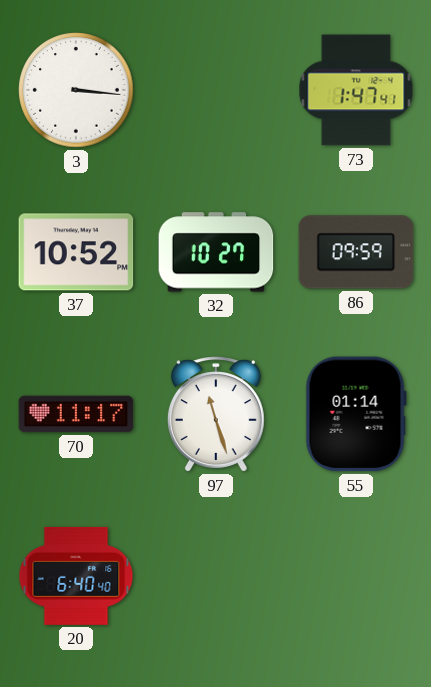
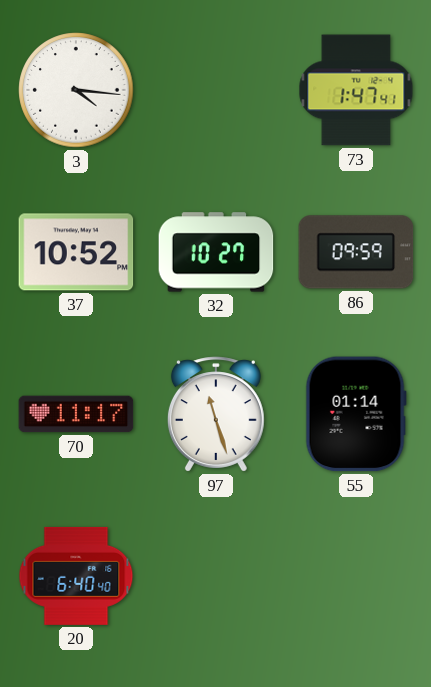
3: 3:16 -> 4:16
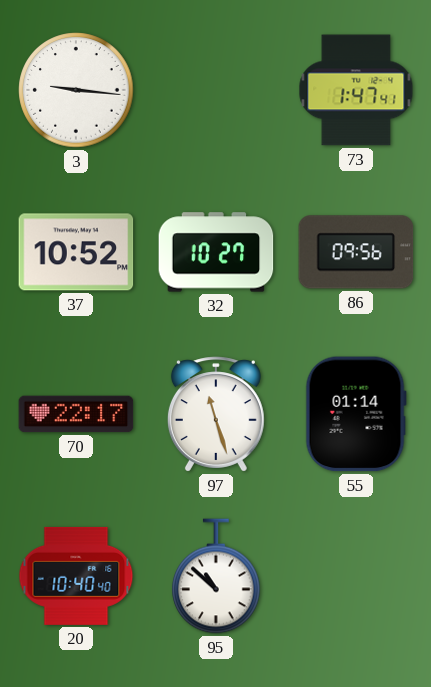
3: 4:16 -> 9:16
86: 09:59 -> 09:56
70: 11:17 -> 22:17
20: 6:40 -> 10:40
95: none -> 10:52
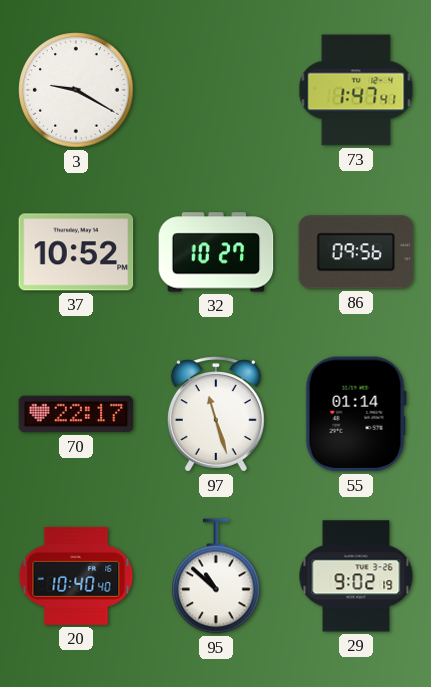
3: 9:16 -> 9:20
29: none -> 9:02
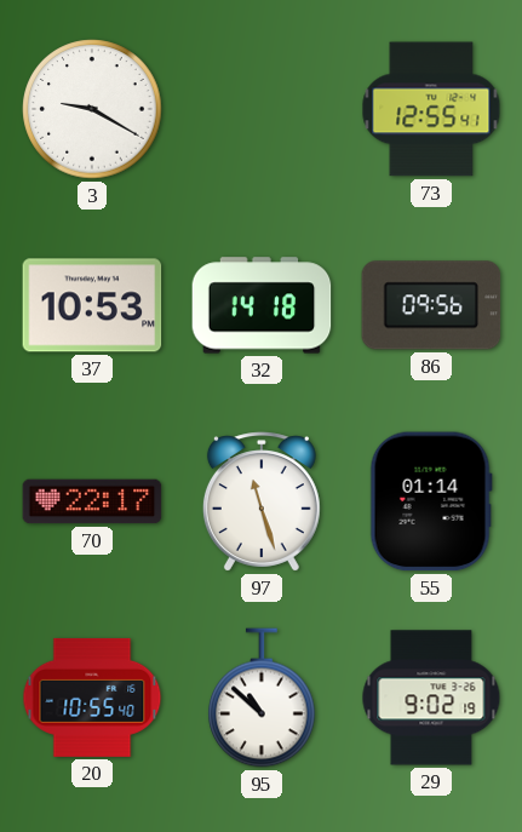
73: 1:47 -> 12:55
37: 10:52 -> 10:53
32: 10:27 -> 14:18
20: 10:40 -> 10:55
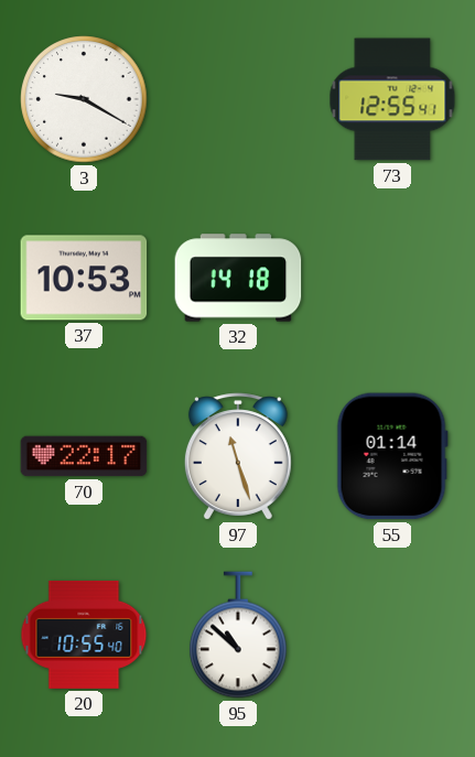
86: 09:56 -> none
29: 9:02 -> none
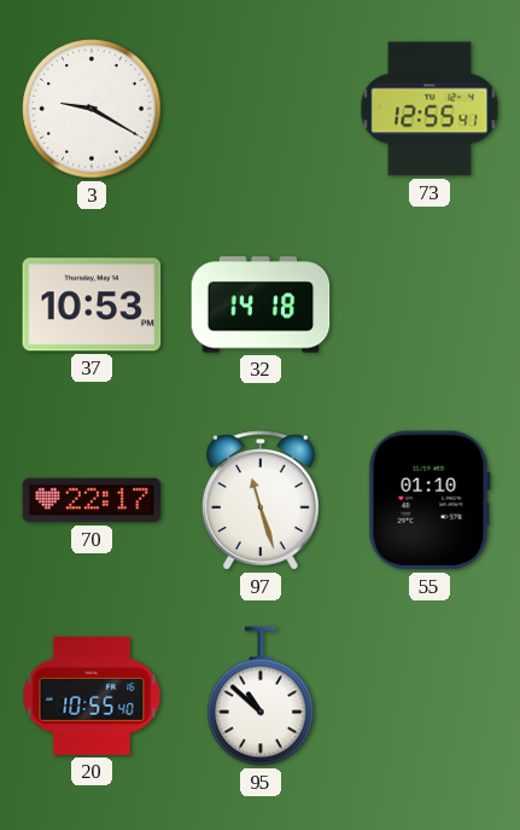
55: 01:14 -> 01:10
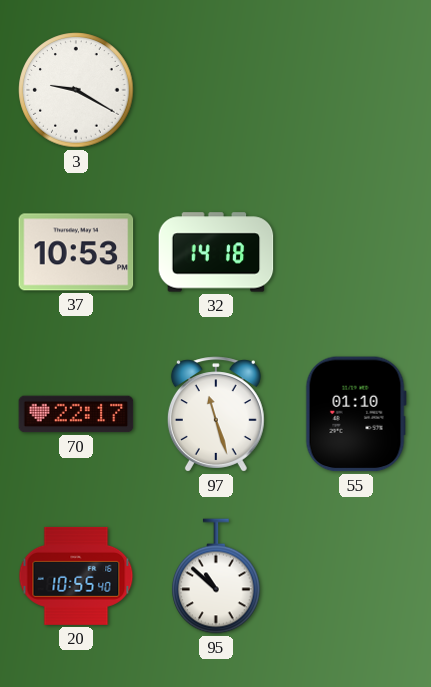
73: 12:55 -> none
